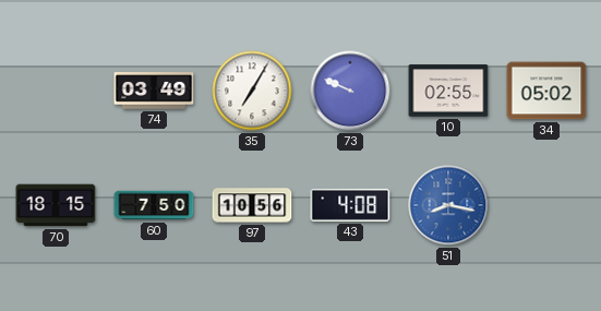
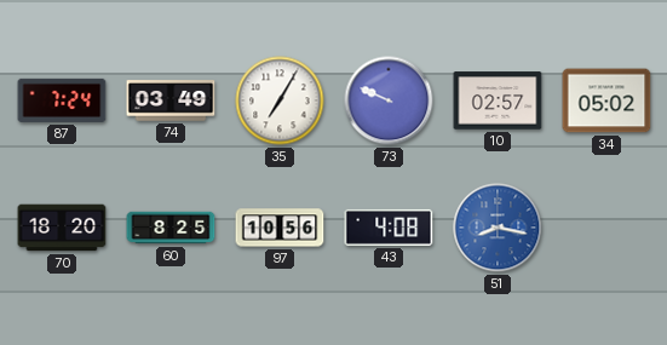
87: none -> 7:24
10: 02:55 -> 02:57
70: 18:15 -> 18:20
60: 7:50 -> 8:25
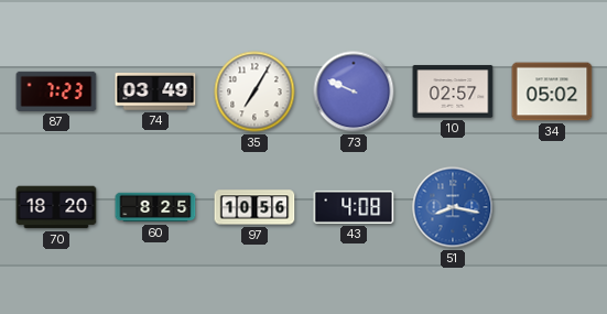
87: 7:24 -> 7:23
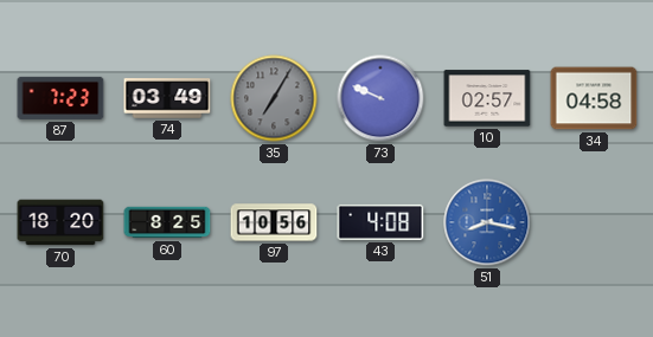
35 dial: white -> grey
34: 05:02 -> 04:58
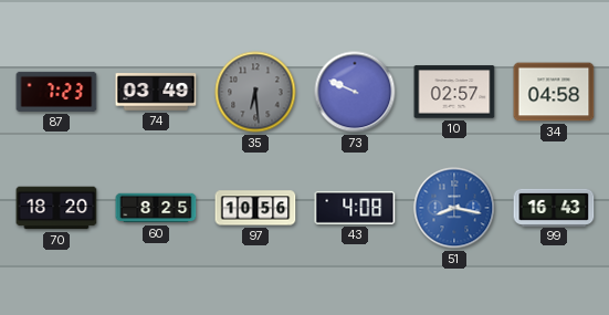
35: 7:05 -> 6:29
99: none -> 16:43
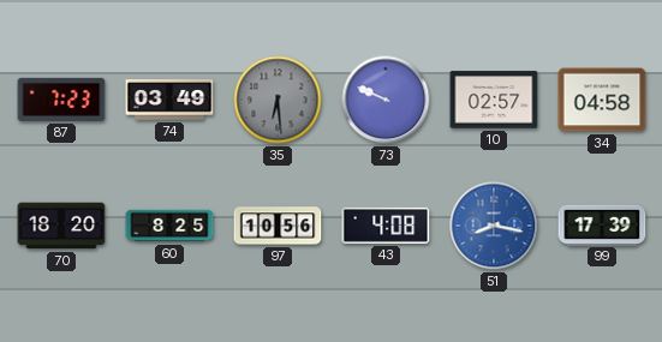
99: 16:43 -> 17:39
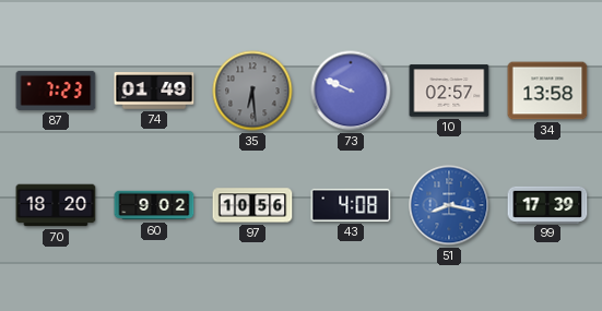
74: 03:49 -> 01:49
34: 04:58 -> 13:58
60: 8:25 -> 9:02
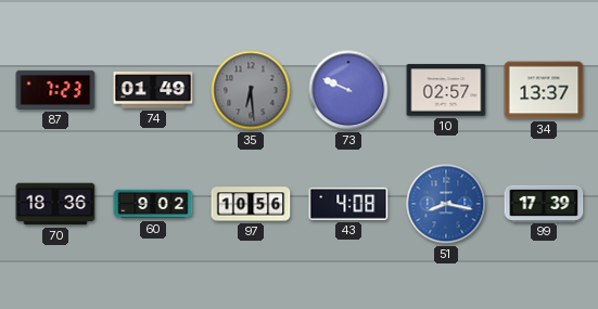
34: 13:58 -> 13:37
70: 18:20 -> 18:36
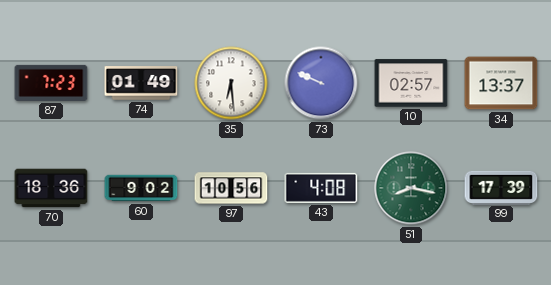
35 dial: grey -> white
51 dial: blue -> green
